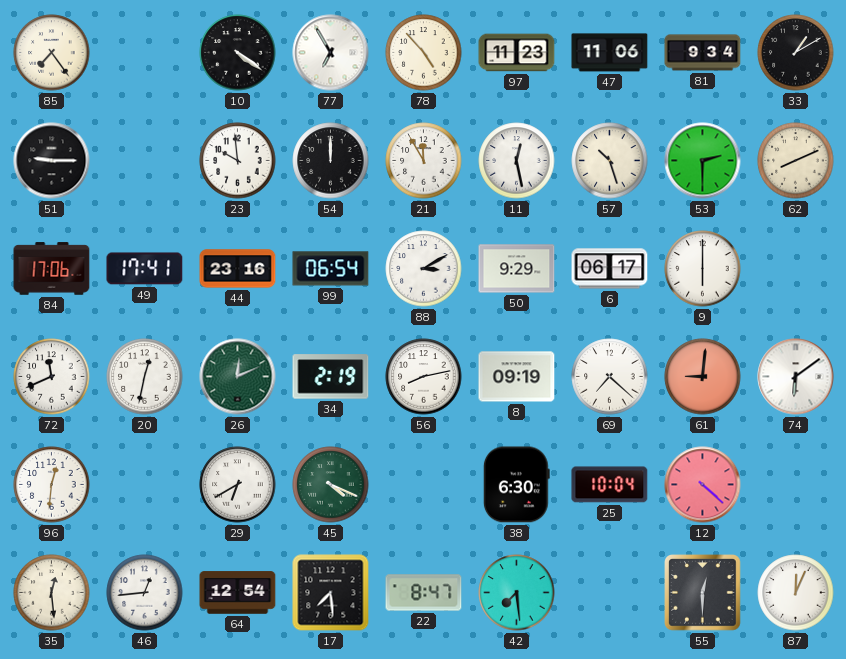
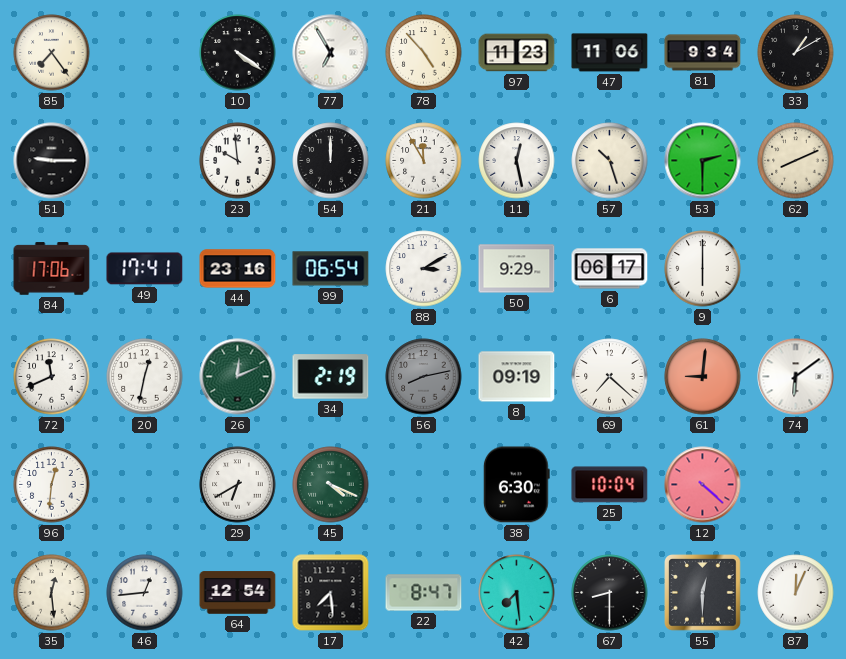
56 dial: white -> grey
67: none -> 8:30
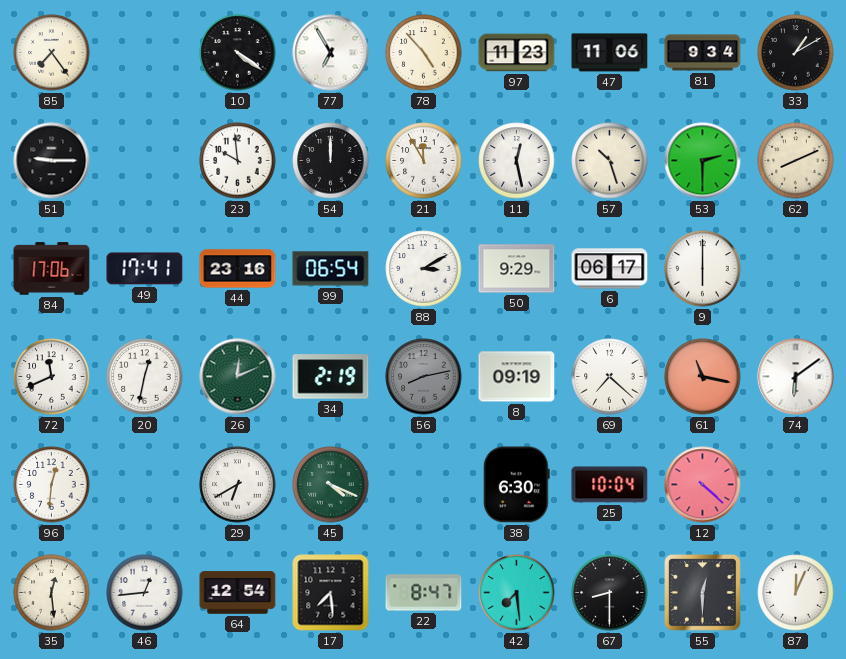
61: 9:01 -> 11:17
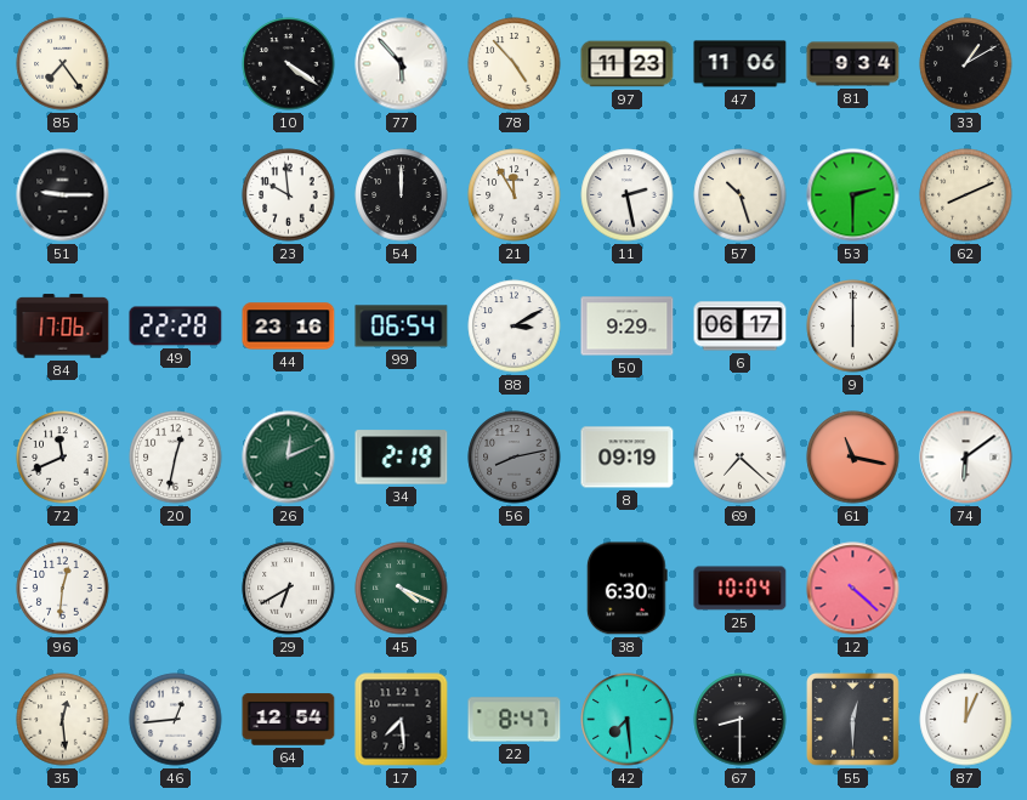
77: 6:55 -> 5:53
11: 12:28 -> 2:28
49: 17:41 -> 22:28
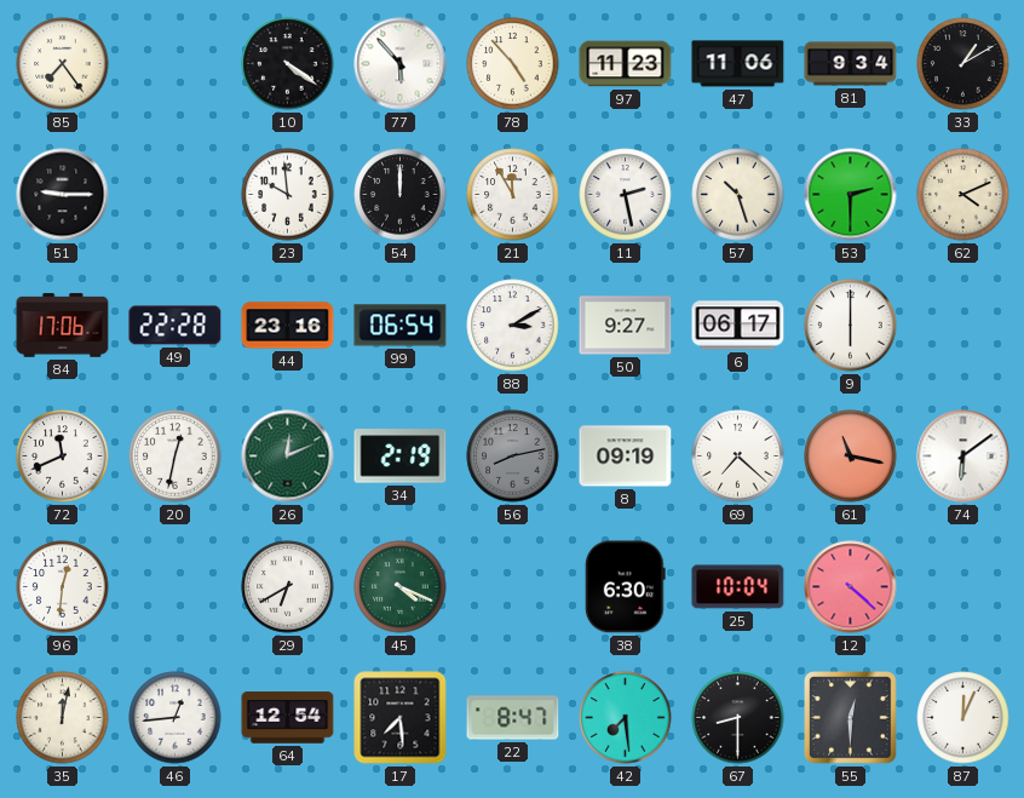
62: 8:11 -> 4:11
50: 9:29 -> 9:27
35: 12:29 -> 12:02
